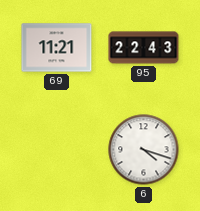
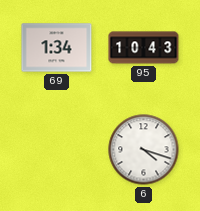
69: 11:21 -> 1:34
95: 22:43 -> 10:43
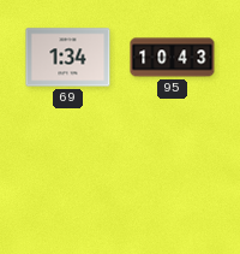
6: 4:18 -> none
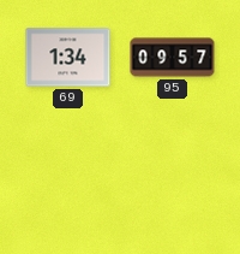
95: 10:43 -> 09:57
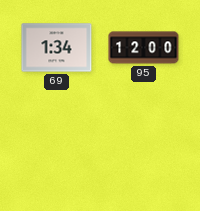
95: 09:57 -> 12:00
